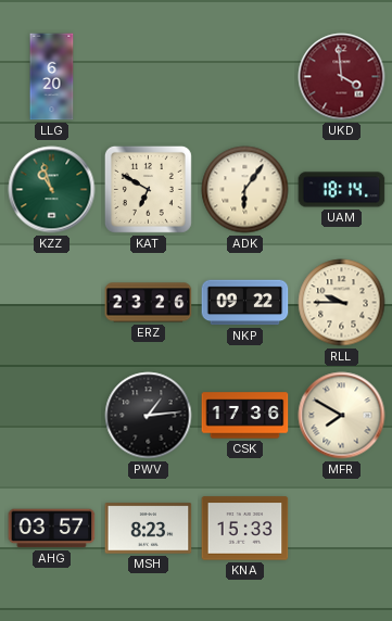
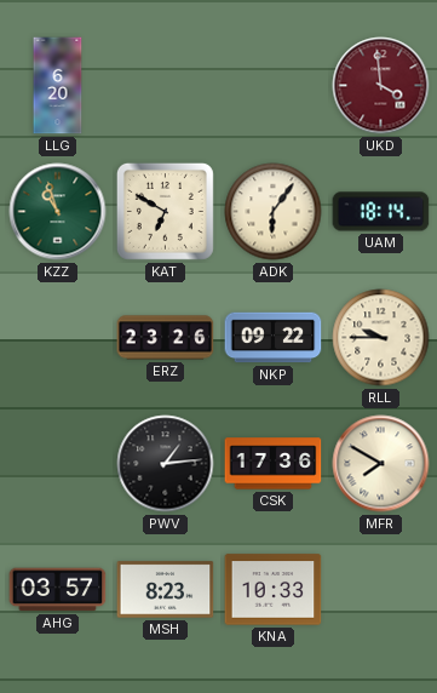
KNA: 15:33 -> 10:33
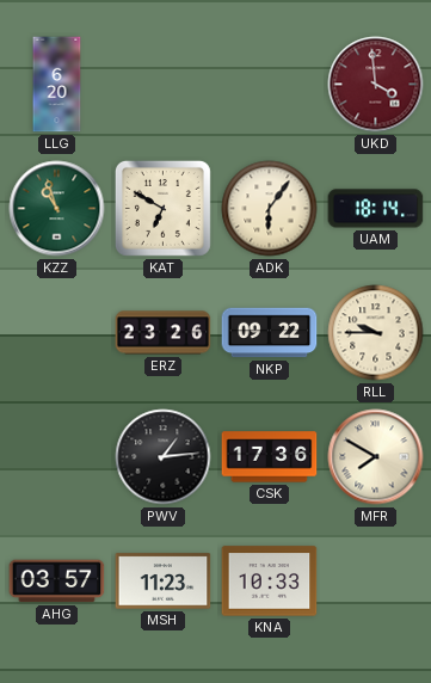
MSH: 8:23 -> 11:23
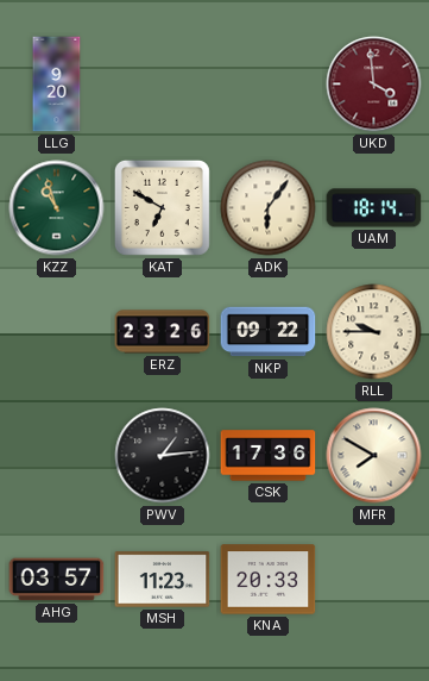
LLG: 6:20 -> 9:20
KNA: 10:33 -> 20:33
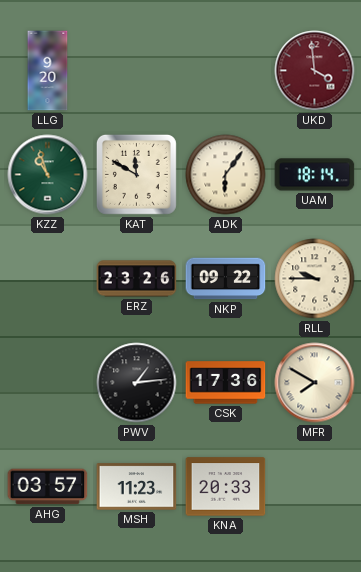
KAT: 6:50 -> 11:50
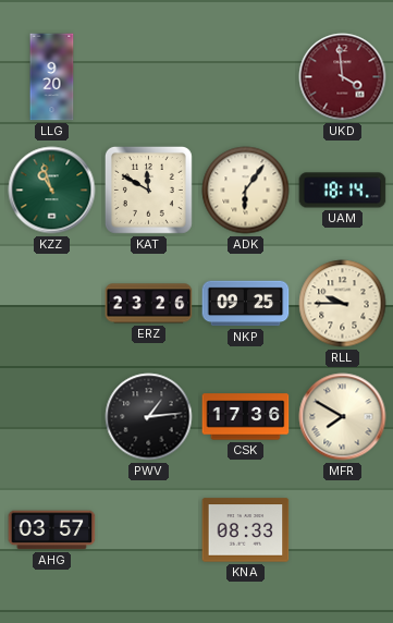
NKP: 09:22 -> 09:25
MSH: 11:23 -> none
KNA: 20:33 -> 08:33
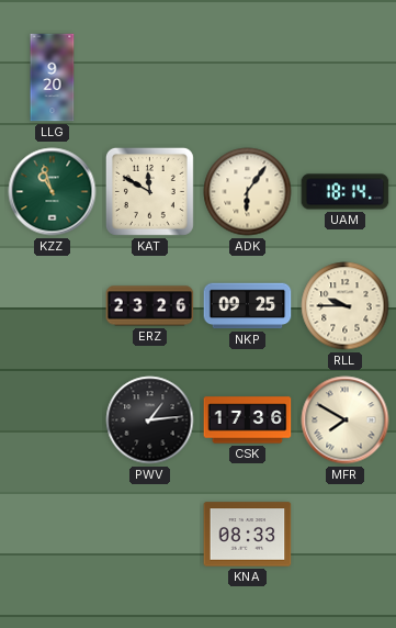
UKD: 3:59 -> none
AHG: 03:57 -> none
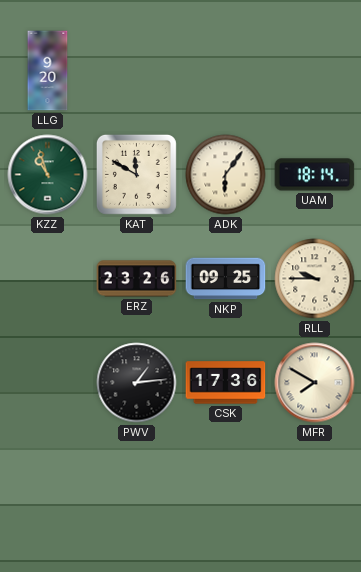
KNA: 08:33 -> none
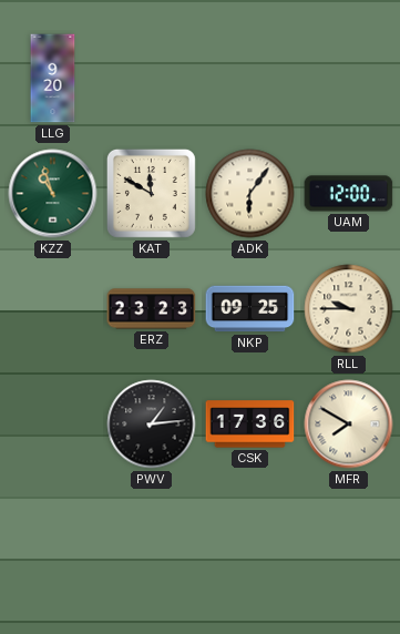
UAM: 18:14 -> 12:00
ERZ: 23:26 -> 23:23
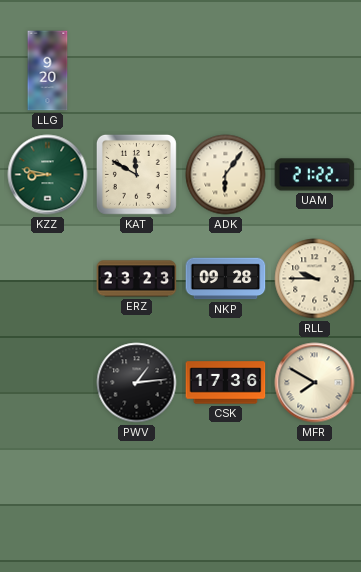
KZZ: 10:57 -> 8:47
UAM: 12:00 -> 21:22
NKP: 09:25 -> 09:28
